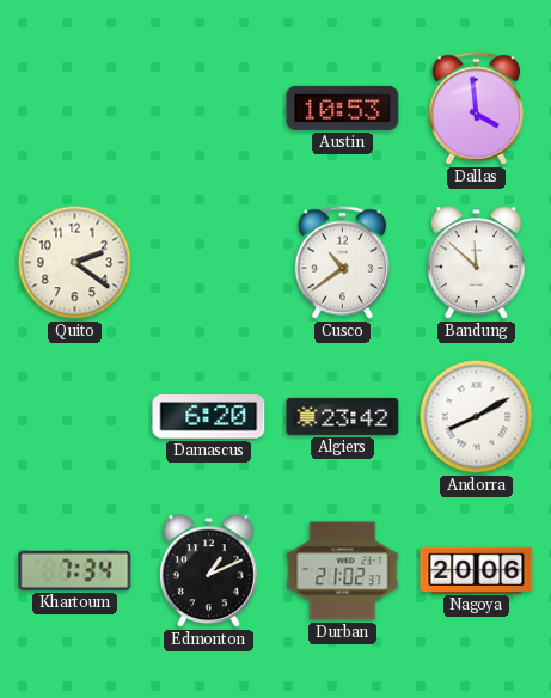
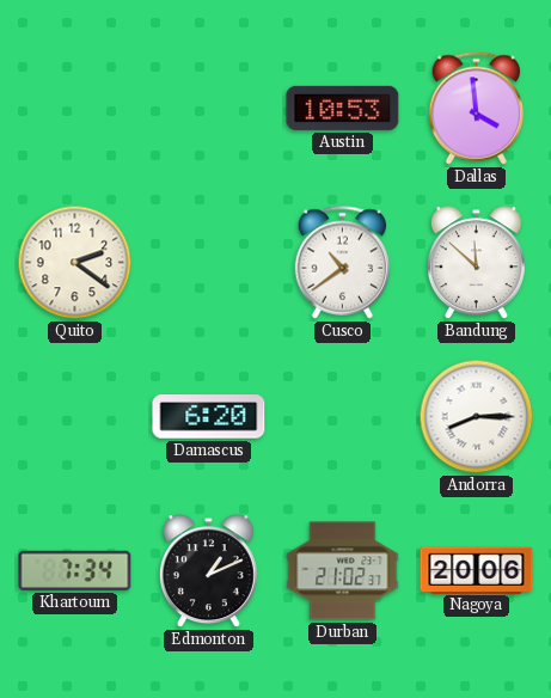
Algiers: 23:42 -> none
Andorra: 8:10 -> 8:15
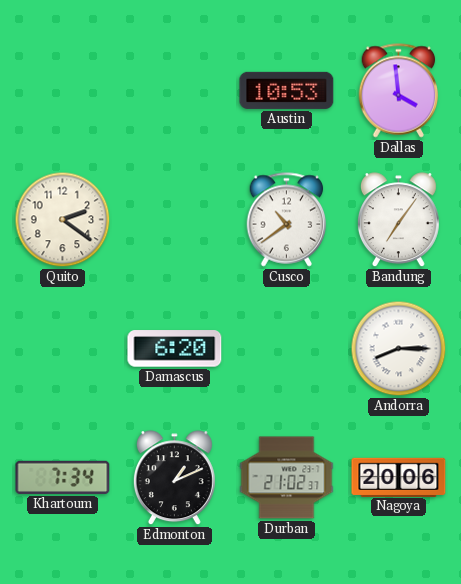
Bandung: 11:52 -> 7:06
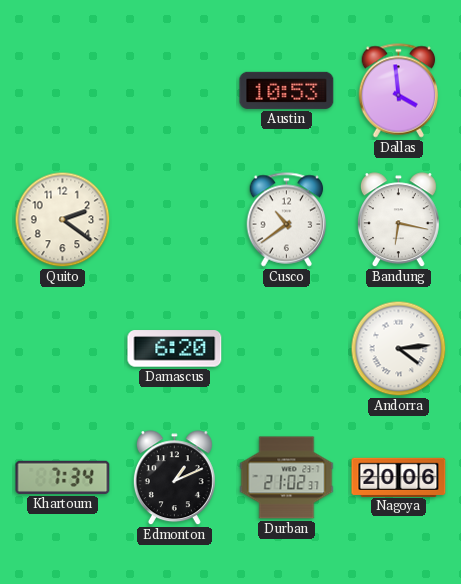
Bandung: 7:06 -> 6:17
Andorra: 8:15 -> 4:14
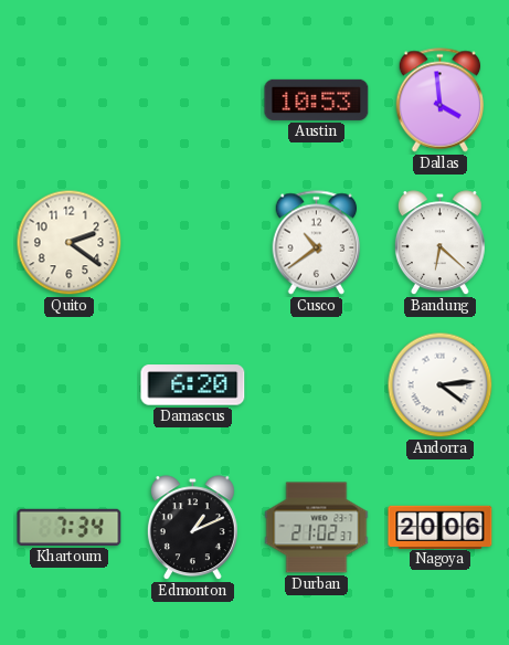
Bandung: 6:17 -> 6:22
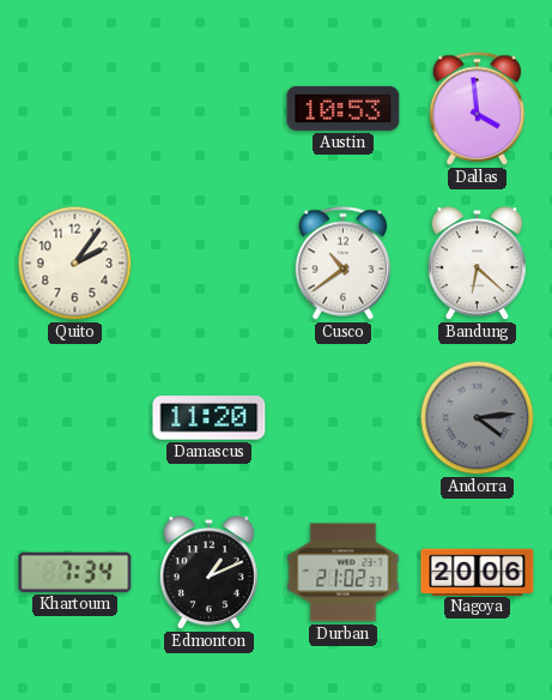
Quito: 2:21 -> 2:06
Damascus: 6:20 -> 11:20
Andorra dial: white -> grey
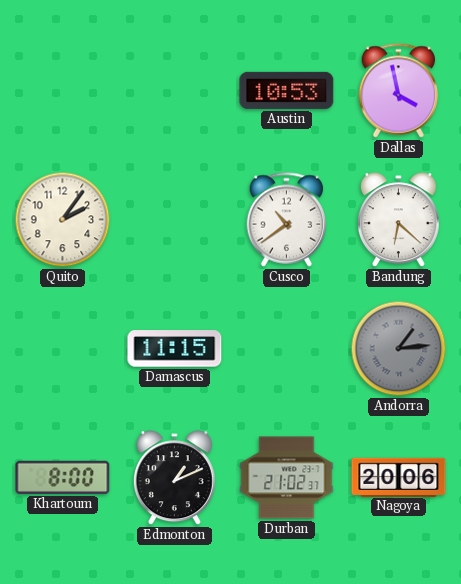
Dallas: 3:59 -> 3:58
Damascus: 11:20 -> 11:15
Andorra: 4:14 -> 1:14
Khartoum: 7:34 -> 8:00
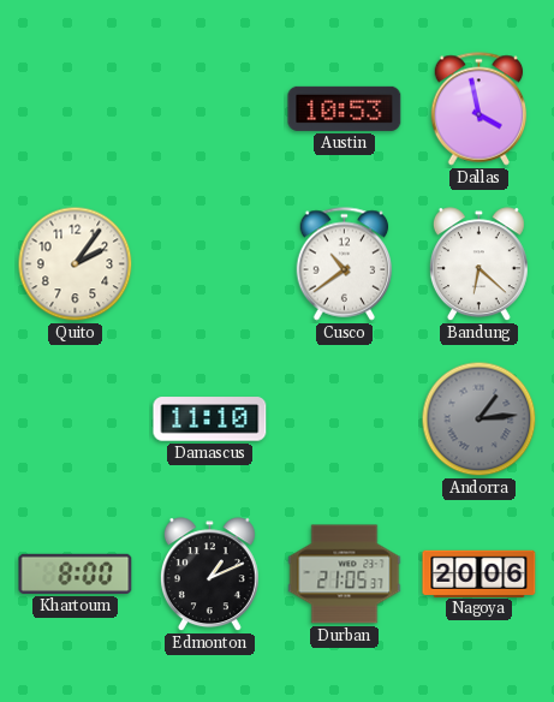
Damascus: 11:15 -> 11:10
Durban: 21:02 -> 21:05
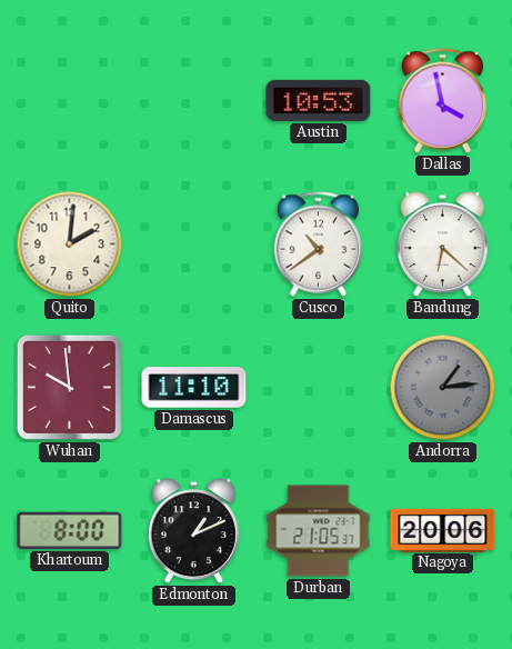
Quito: 2:06 -> 2:01
Wuhan: none -> 9:59
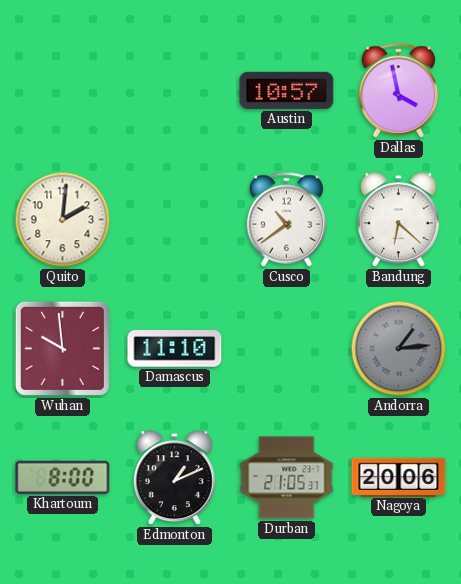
Austin: 10:53 -> 10:57
